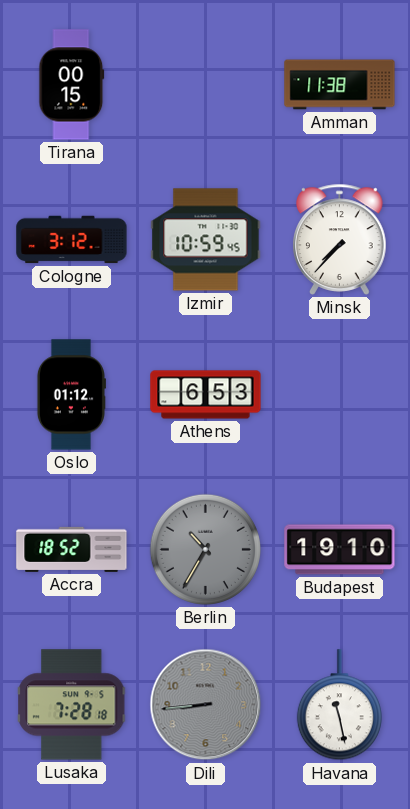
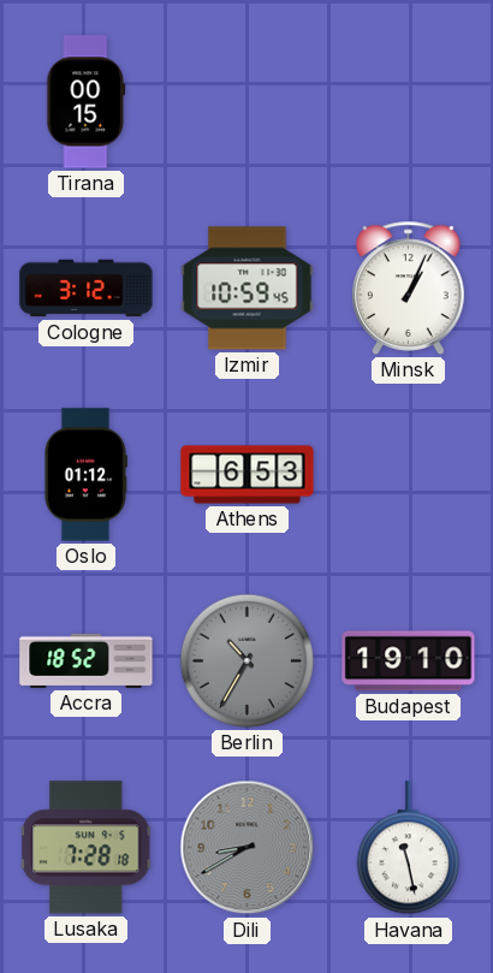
Amman: 11:38 -> none
Minsk: 7:37 -> 1:04
Dili: 8:44 -> 8:40
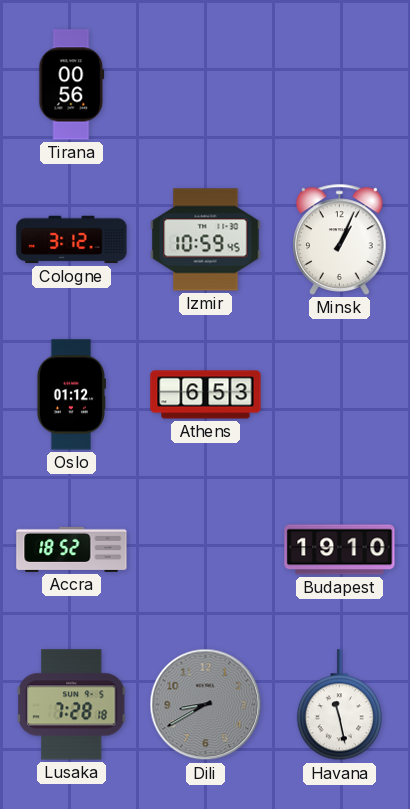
Tirana: 00:15 -> 00:56
Berlin: 10:35 -> none
